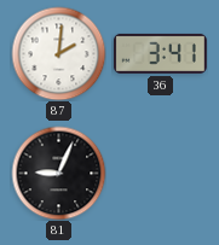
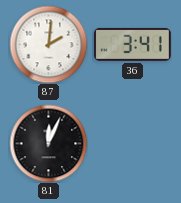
81: 9:04 -> 12:04
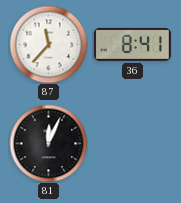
87: 2:01 -> 11:37
36: 3:41 -> 8:41
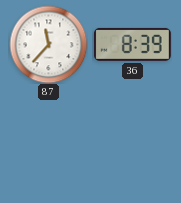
36: 8:41 -> 8:39
81: 12:04 -> none
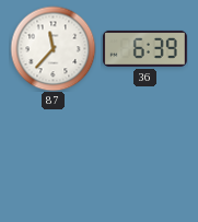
36: 8:39 -> 6:39
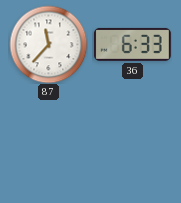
36: 6:39 -> 6:33
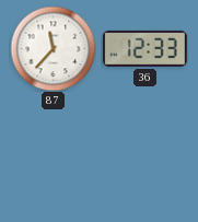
36: 6:33 -> 12:33
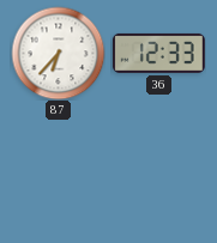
87: 11:37 -> 6:37
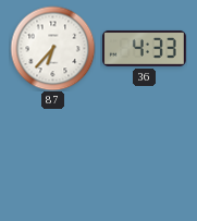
36: 12:33 -> 4:33
